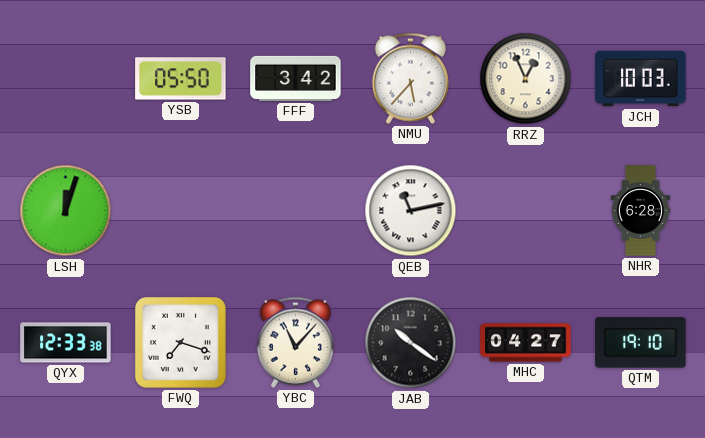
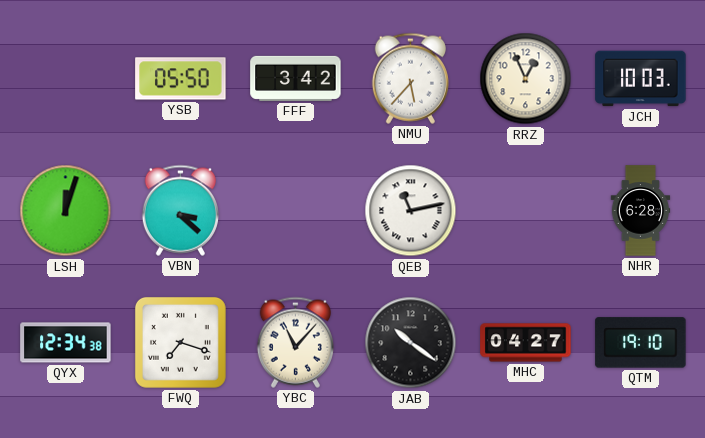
VBN: none -> 3:22
QYX: 12:33 -> 12:34
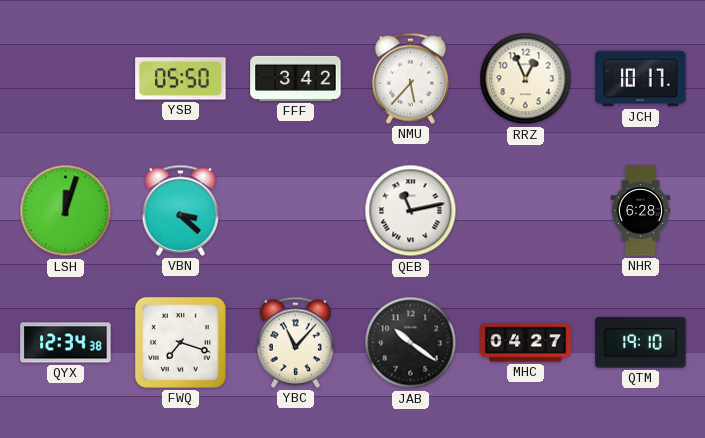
JCH: 10:03 -> 10:17
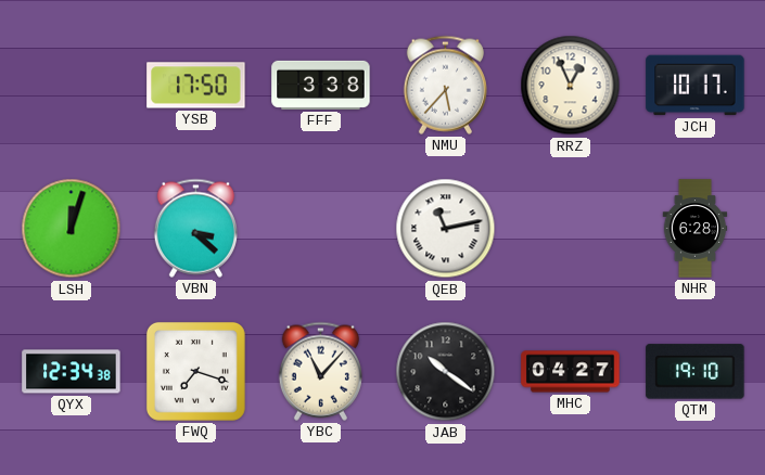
YSB: 05:50 -> 17:50
FFF: 3:42 -> 3:38
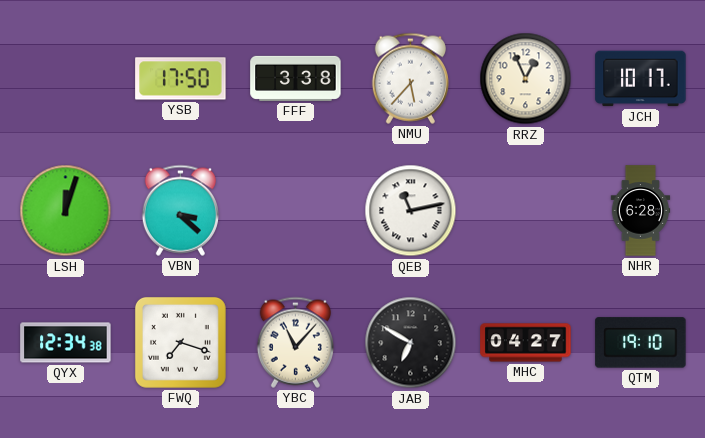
JAB: 10:21 -> 6:50
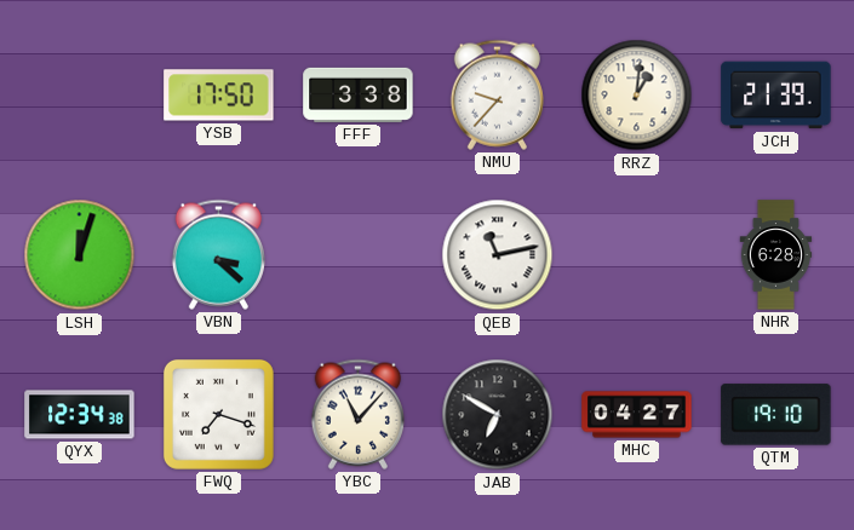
NMU: 5:37 -> 9:37
RRZ: 12:56 -> 1:01
JCH: 10:17 -> 21:39
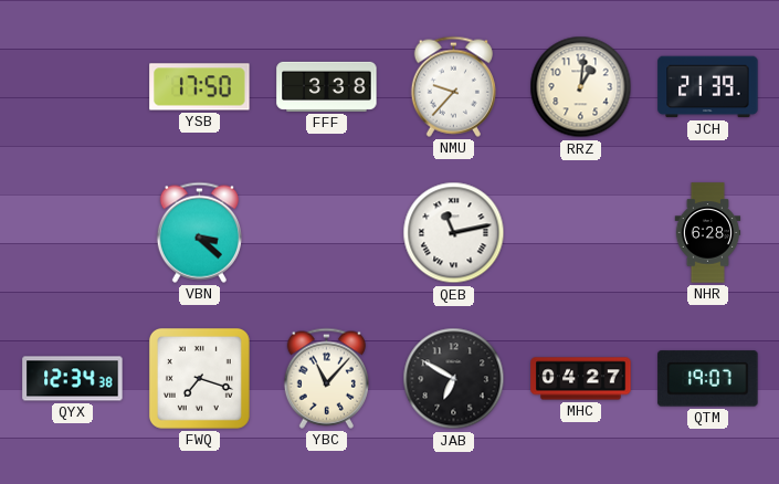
LSH: 12:03 -> none
QTM: 19:10 -> 19:07
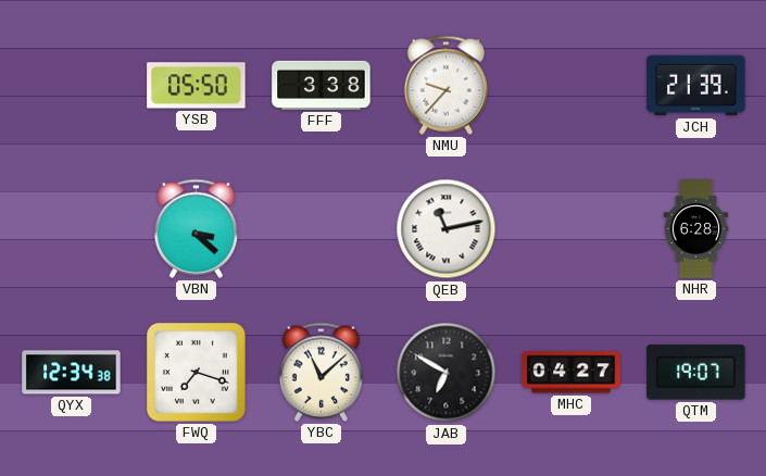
YSB: 17:50 -> 05:50
RRZ: 1:01 -> none
YBC: 11:07 -> 11:08
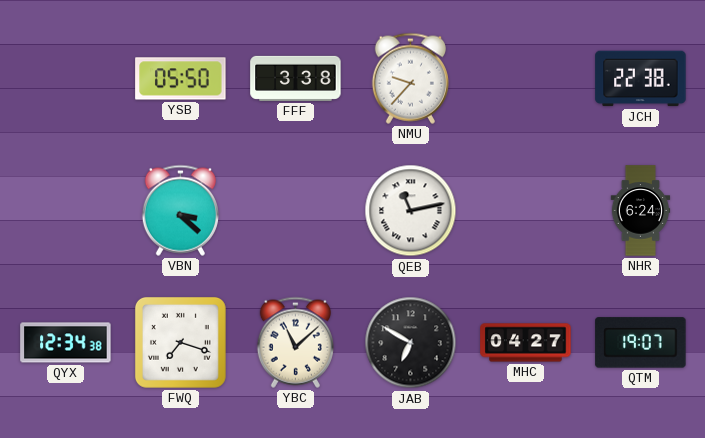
JCH: 21:39 -> 22:38
NHR: 6:28 -> 6:24
